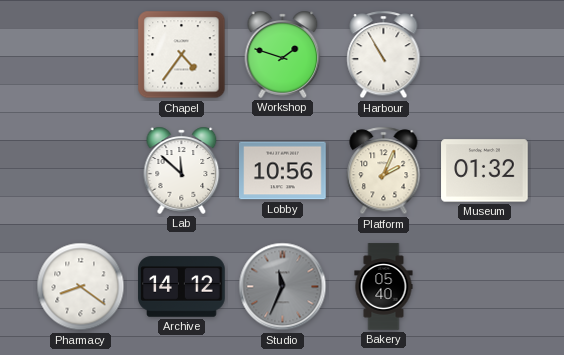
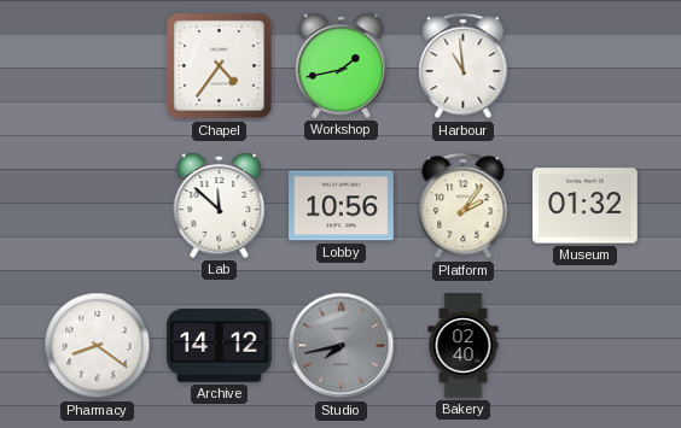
Workshop: 1:48 -> 1:43
Harbour: 10:55 -> 10:59
Platform: 2:04 -> 2:06
Studio: 11:34 -> 7:43
Bakery: 05:40 -> 02:40
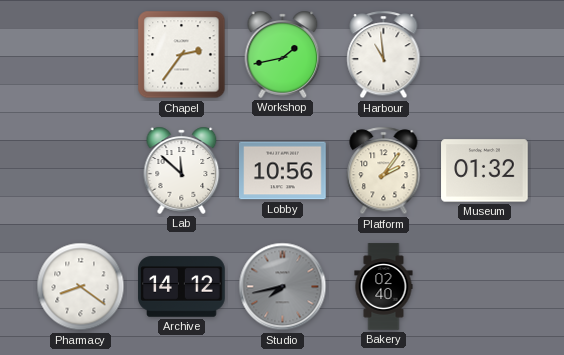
Chapel: 4:36 -> 2:36
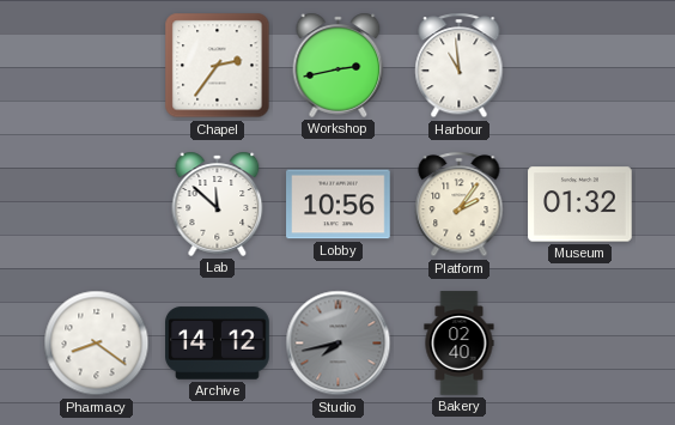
Workshop: 1:43 -> 2:43
